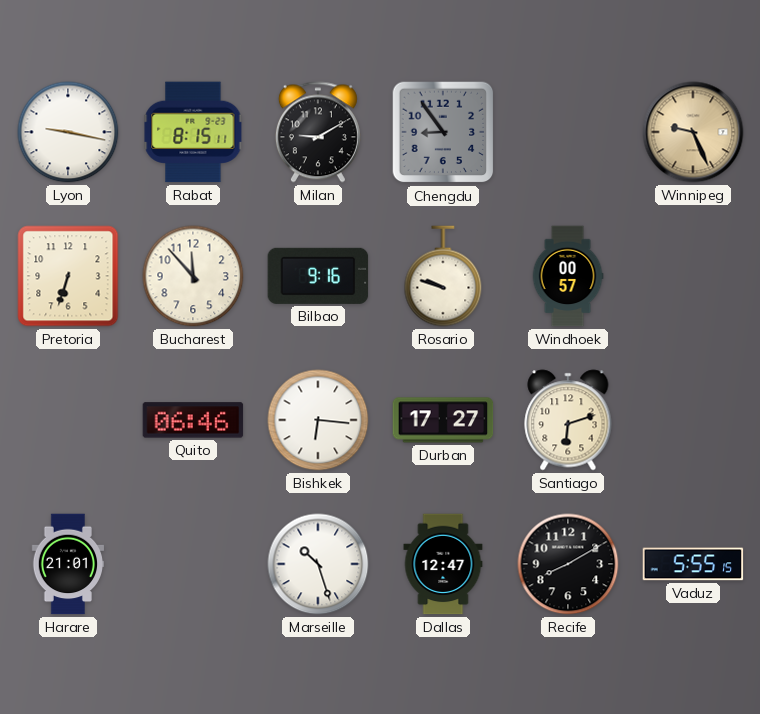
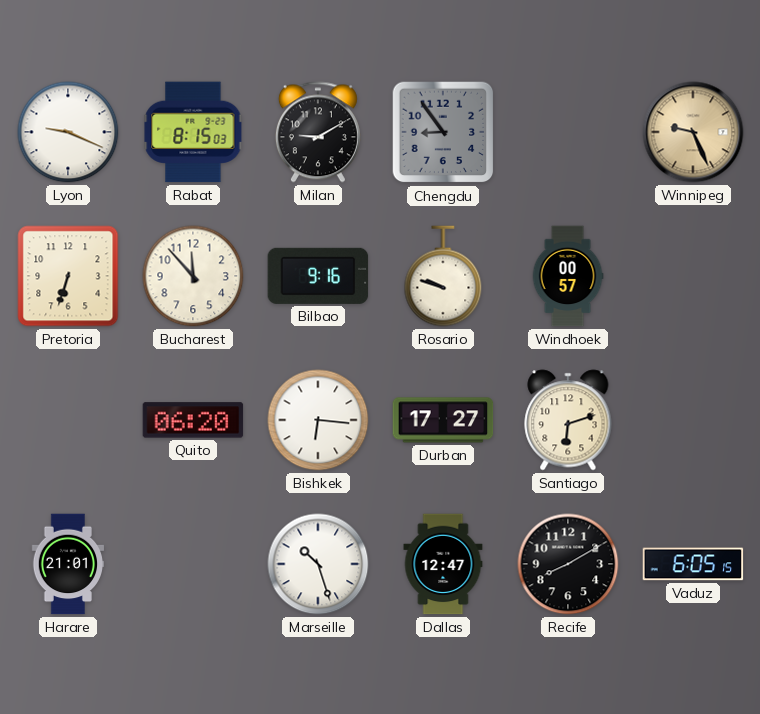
Lyon: 9:17 -> 9:19
Rabat: 8:15:11 -> 8:15:03
Quito: 06:46 -> 06:20
Vaduz: 5:55 -> 6:05
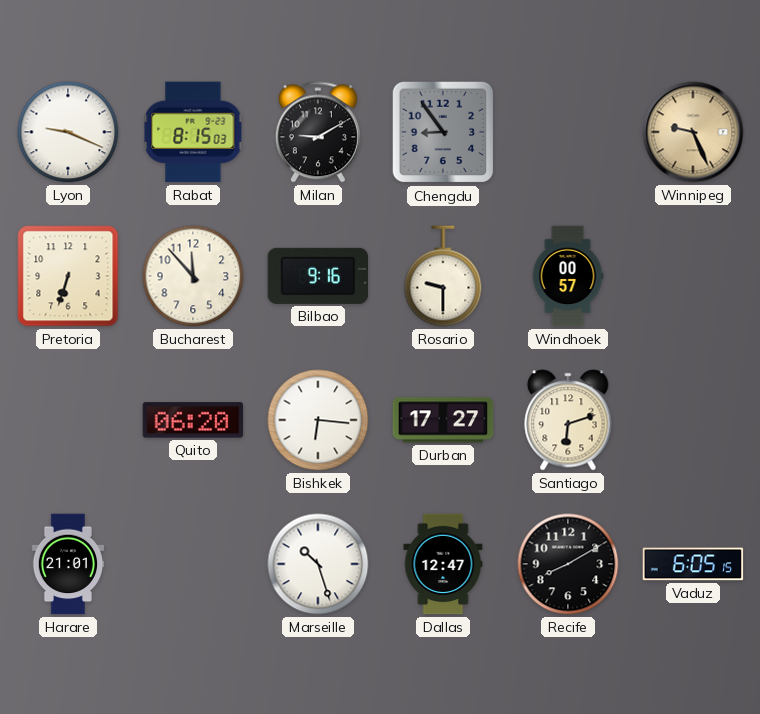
Rosario: 9:48 -> 9:30
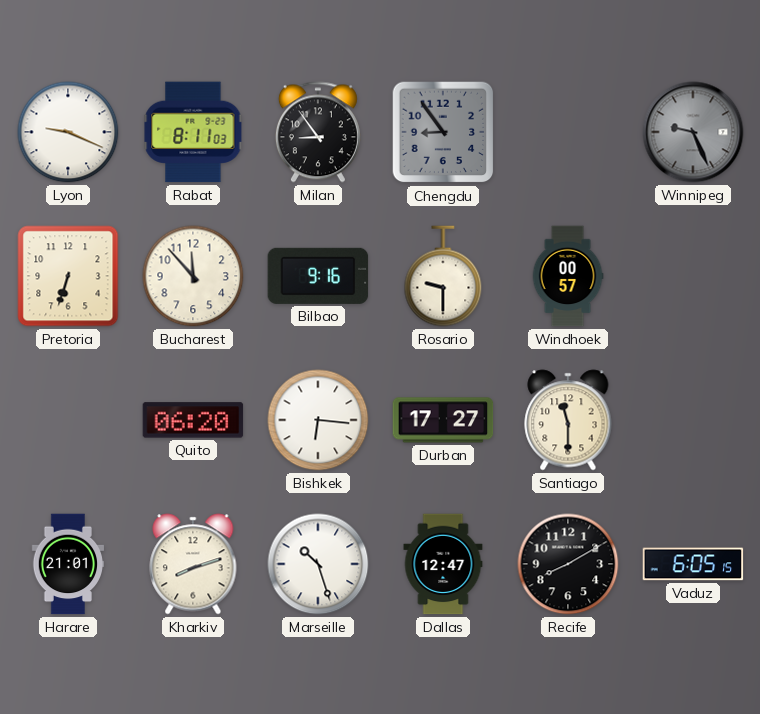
Rabat: 8:15 -> 8:11
Milan: 9:10 -> 8:54
Winnipeg dial: champagne -> grey
Santiago: 6:12 -> 11:30
Kharkiv: none -> 8:12
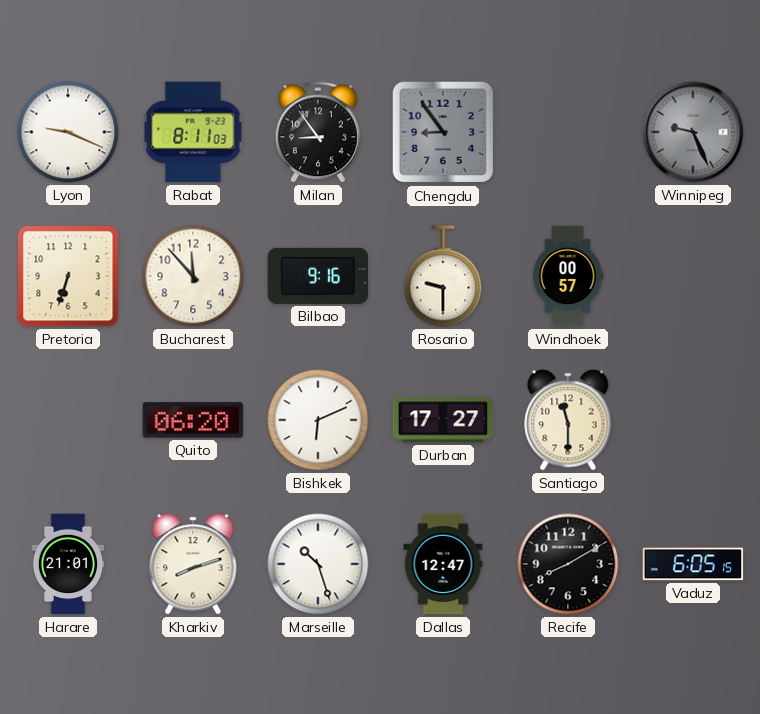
Bishkek: 6:16 -> 6:11
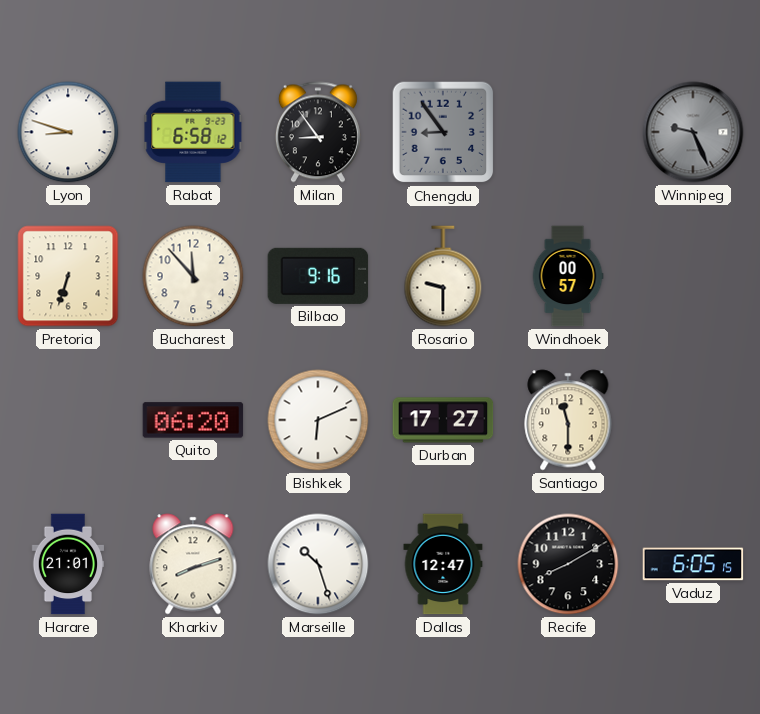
Lyon: 9:19 -> 8:48
Rabat: 8:11 -> 6:58
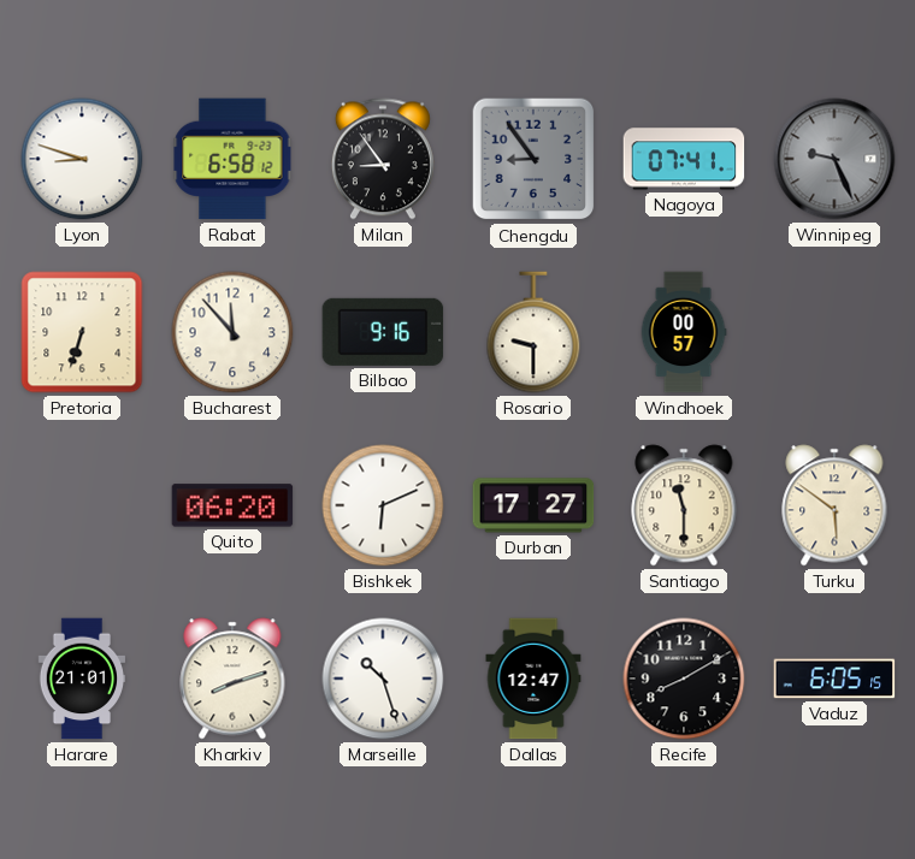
Nagoya: none -> 07:41
Turku: none -> 5:51
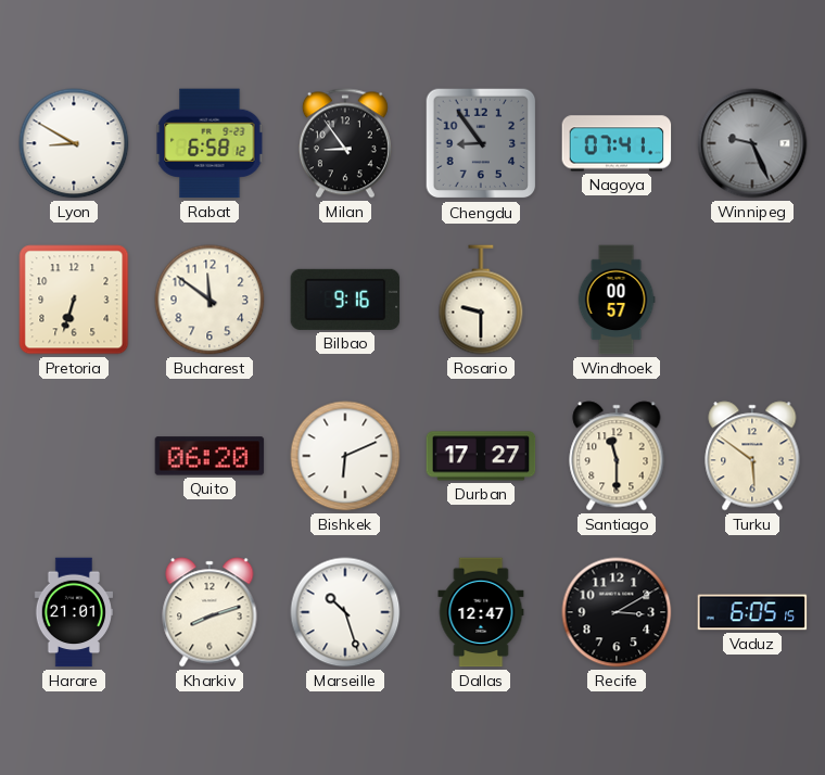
Lyon: 8:48 -> 8:50
Bucharest: 11:53 -> 11:51
Recife: 8:10 -> 3:10
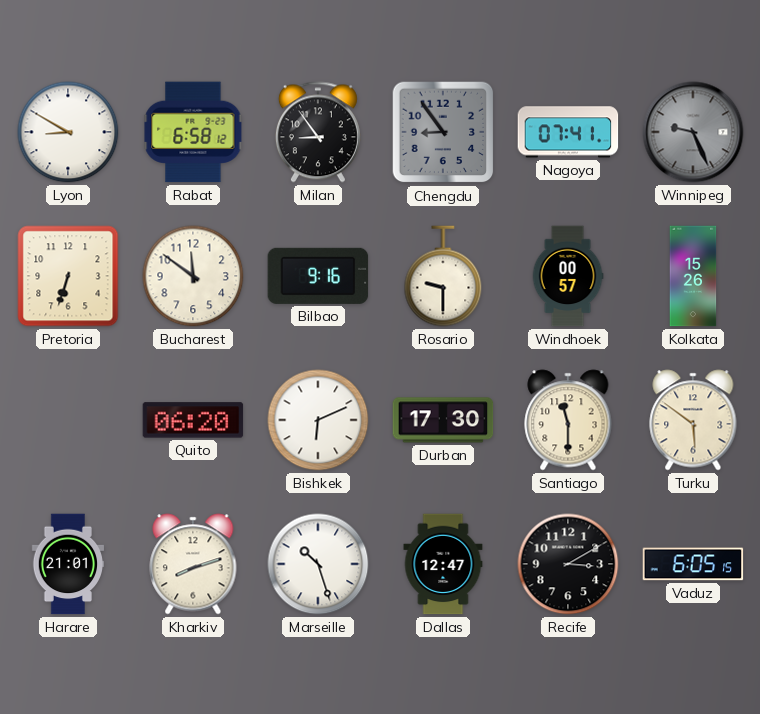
Kolkata: none -> 15:26
Durban: 17:27 -> 17:30
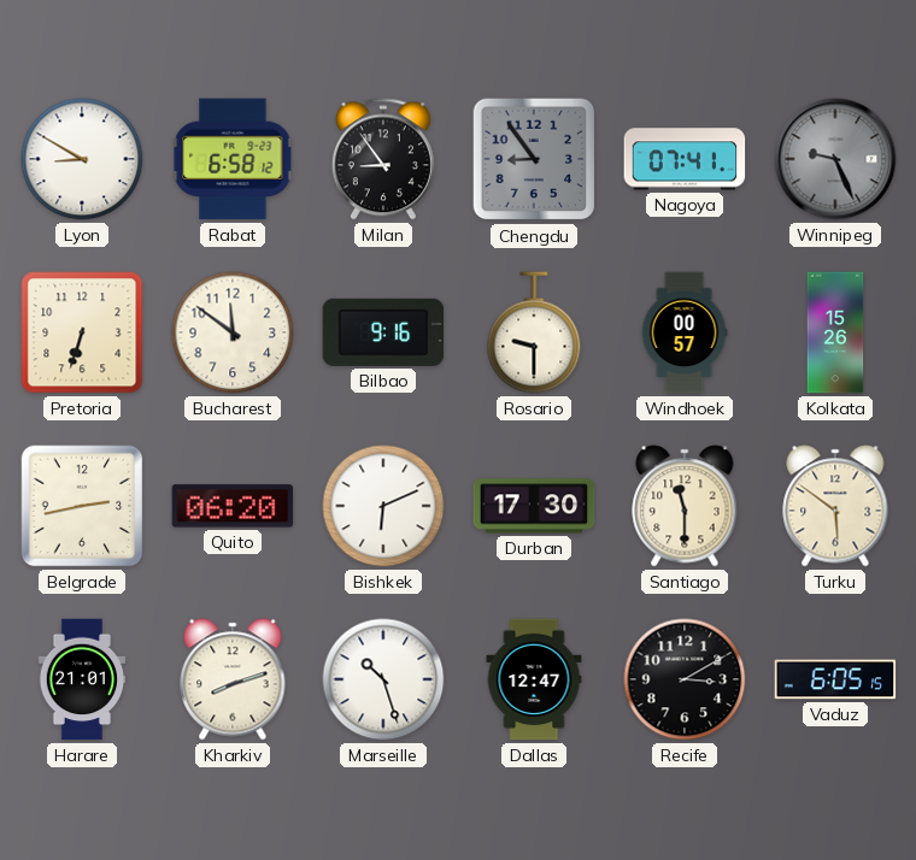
Belgrade: none -> 2:43
